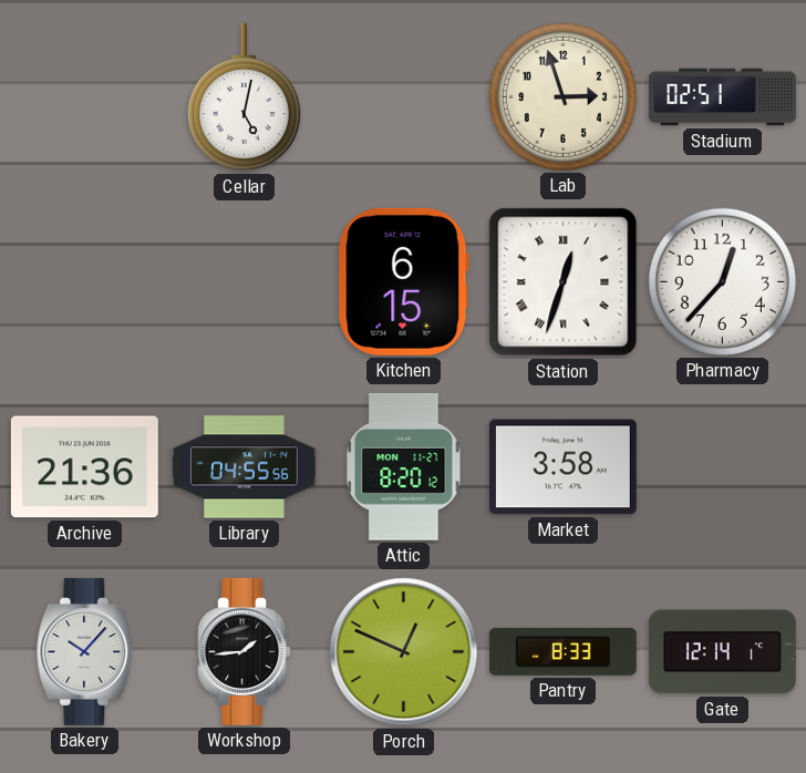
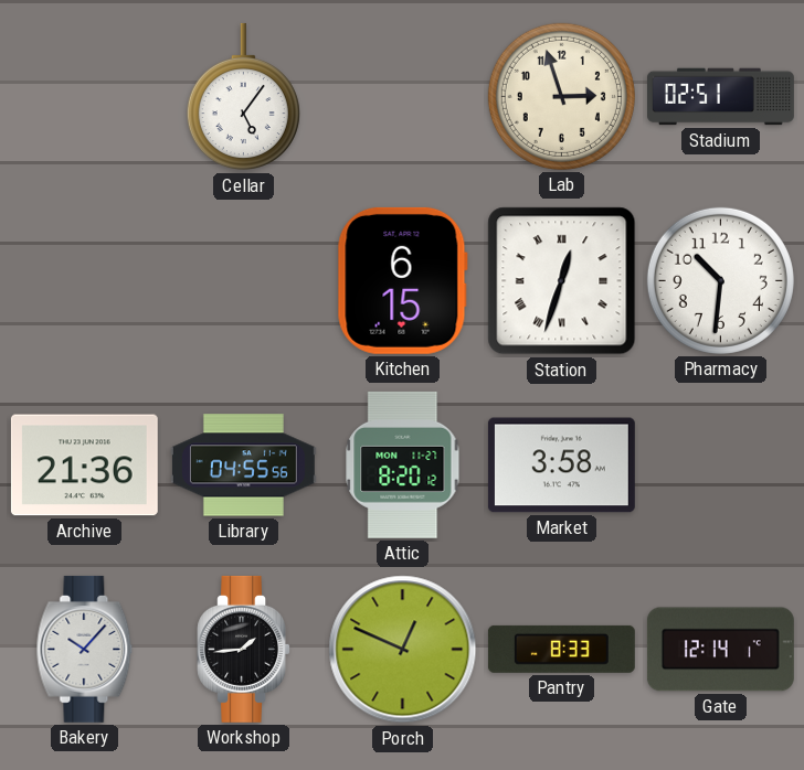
Cellar: 5:02 -> 5:06
Pharmacy: 12:37 -> 10:31
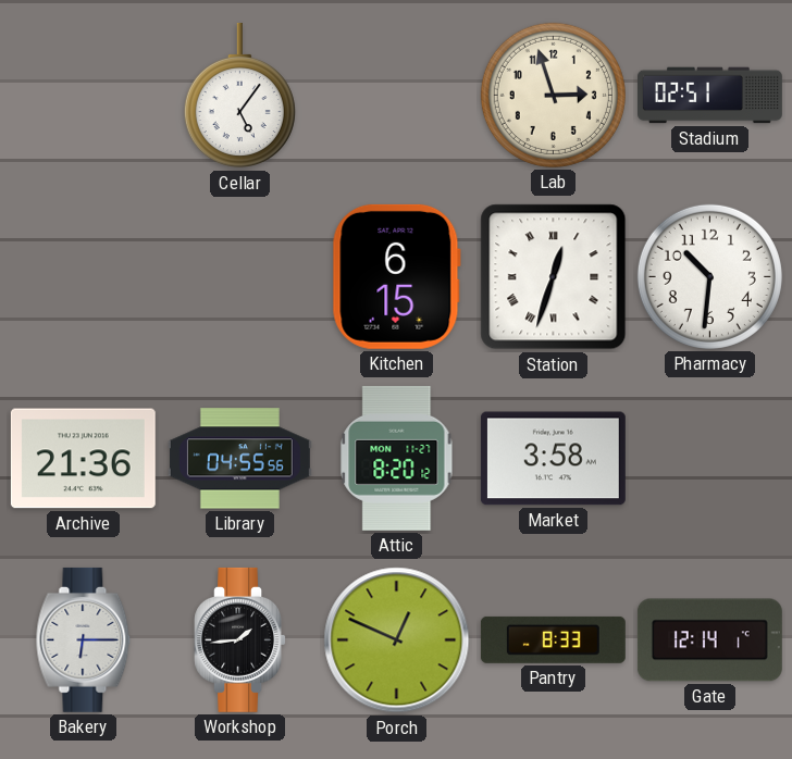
Bakery: 10:07 -> 6:15
